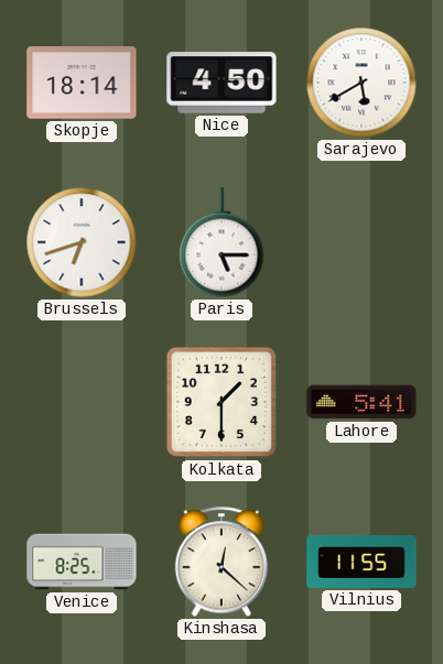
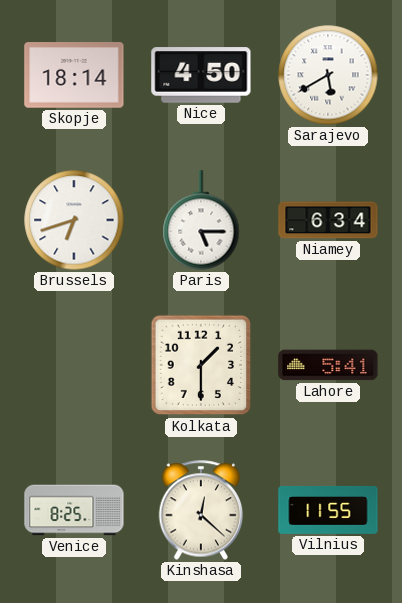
Niamey: none -> 6:34
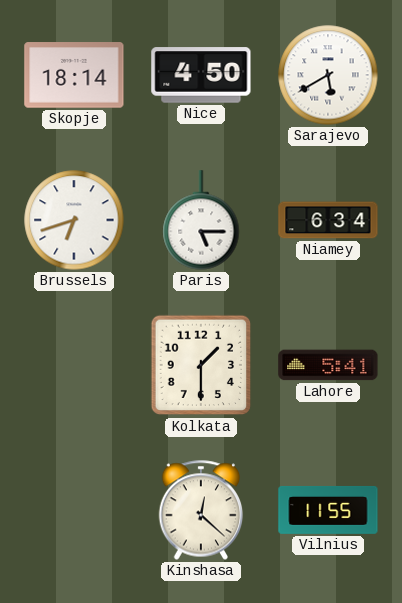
Venice: 8:25 -> none
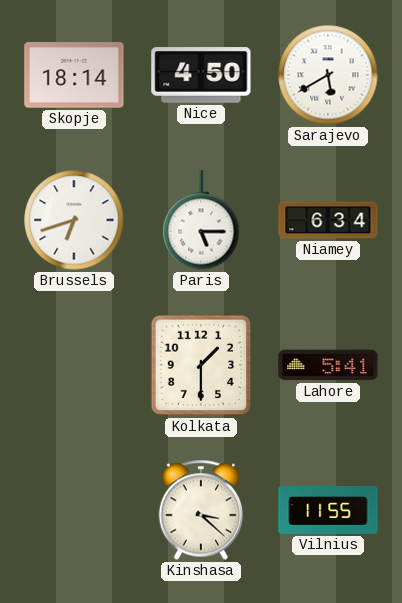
Kinshasa: 12:22 -> 3:22
